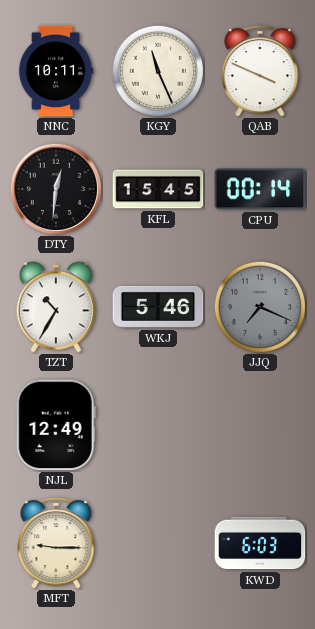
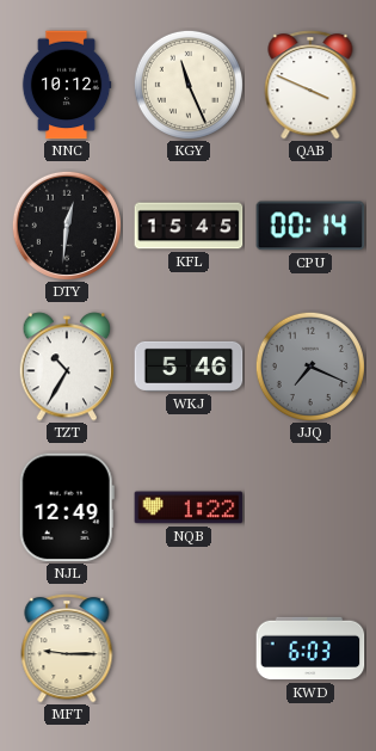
NNC: 10:11 -> 10:12
NQB: none -> 1:22
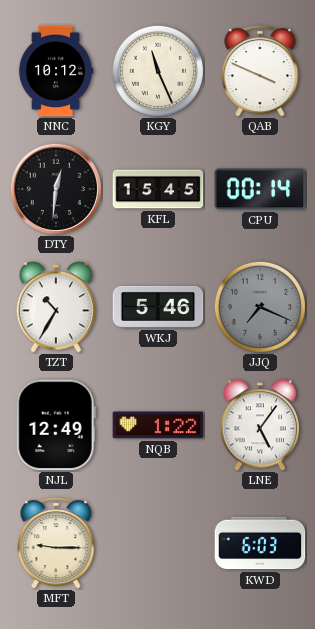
LNE: none -> 5:06
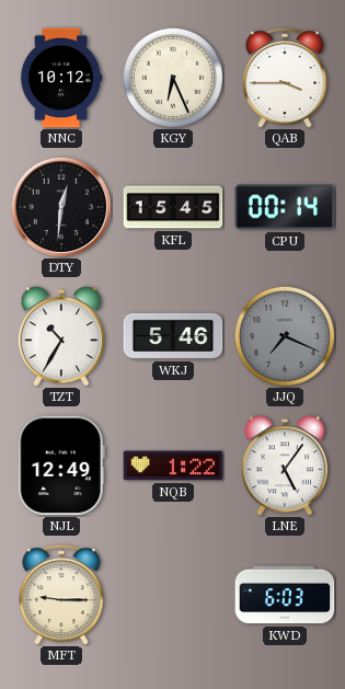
KGY: 11:26 -> 6:26
QAB: 3:49 -> 3:45
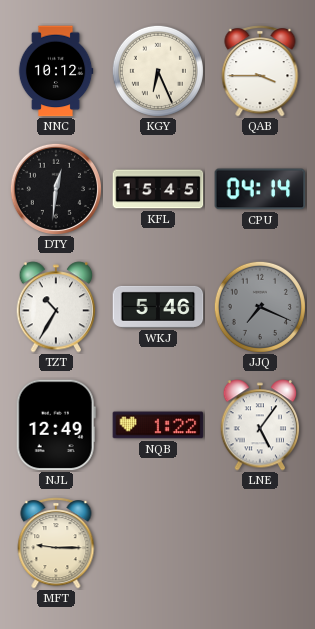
CPU: 00:14 -> 04:14
KWD: 6:03 -> none
